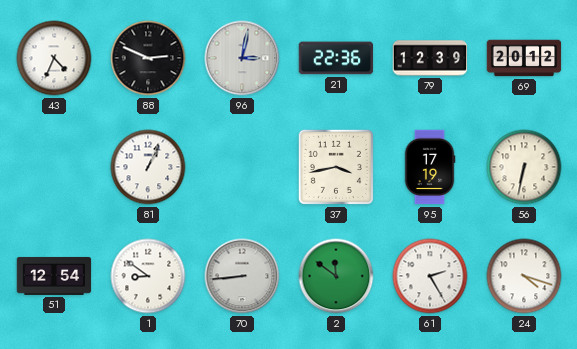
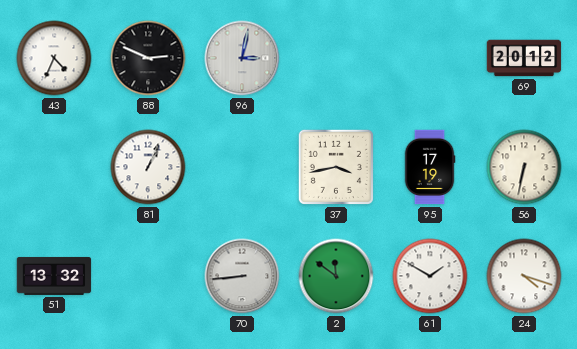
21: 22:36 -> none
79: 12:39 -> none
51: 12:54 -> 13:32
1: 8:51 -> none
61: 2:25 -> 1:50
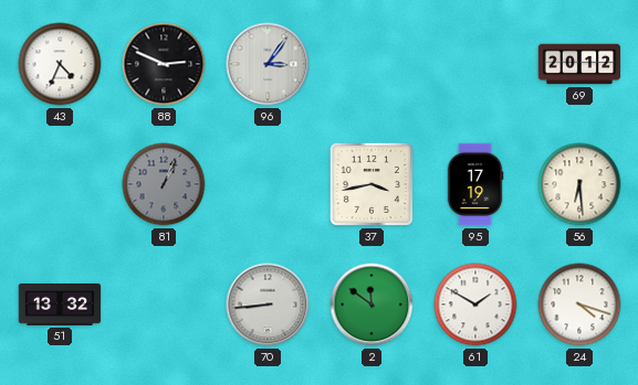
96: 3:02 -> 3:06
81 dial: white -> grey
56: 6:32 -> 6:29
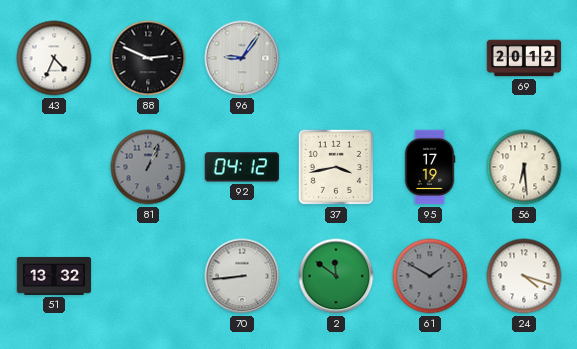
96: 3:06 -> 9:06
92: none -> 04:12
61 dial: white -> grey
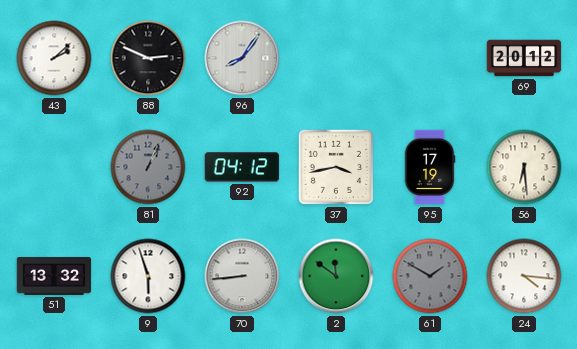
43: 4:34 -> 2:08
96: 9:06 -> 8:06
9: none -> 5:57
24: 4:18 -> 4:16
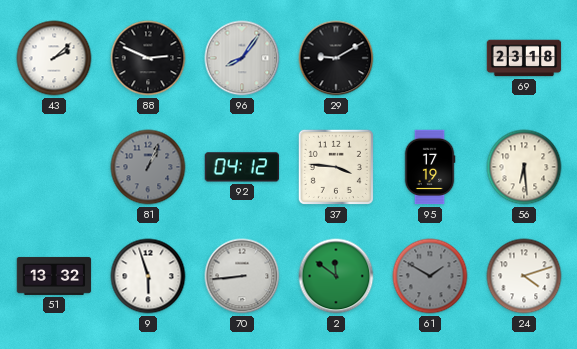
29: none -> 9:10
69: 20:12 -> 23:18
37: 3:43 -> 3:46
24: 4:16 -> 4:12
